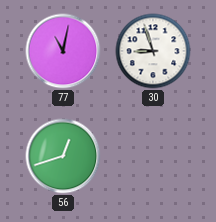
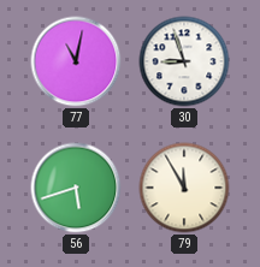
56: 12:42 -> 5:42
79: none -> 11:55
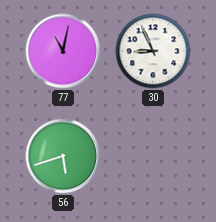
30: 8:57 -> 8:56
79: 11:55 -> none
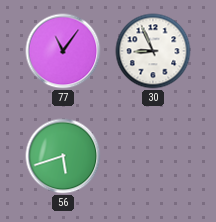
77: 11:02 -> 11:06
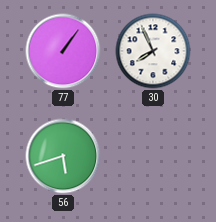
77: 11:06 -> 1:06
30: 8:56 -> 7:56
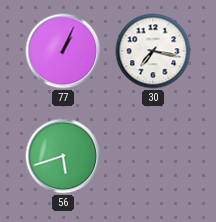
77: 1:06 -> 1:04
30: 7:56 -> 7:17
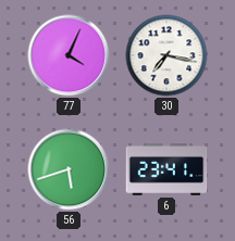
77: 1:04 -> 4:04
6: none -> 23:41
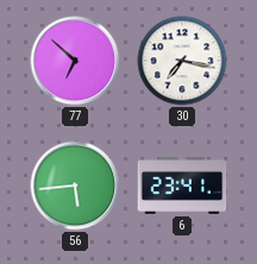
77: 4:04 -> 6:52
56: 5:42 -> 5:44
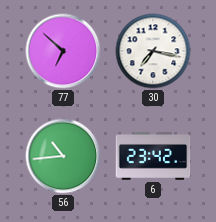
56: 5:44 -> 10:44
6: 23:41 -> 23:42
